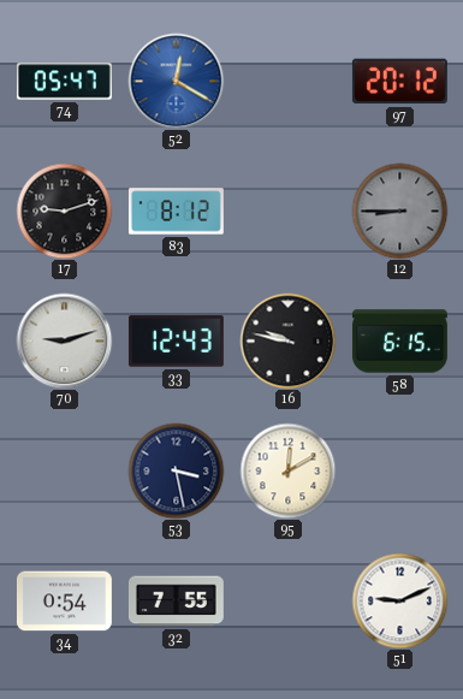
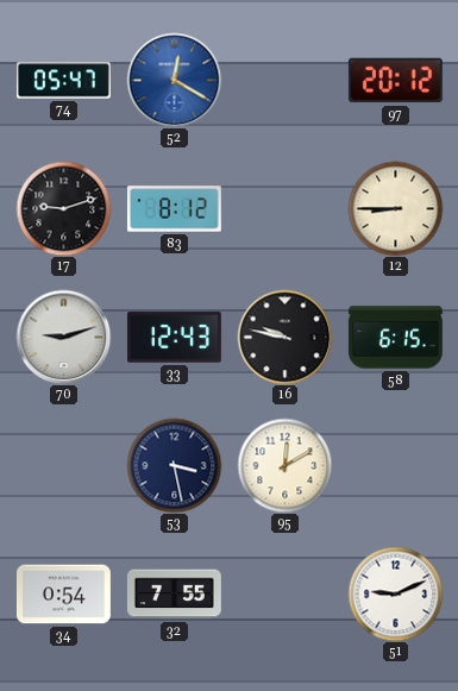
12 dial: grey -> cream
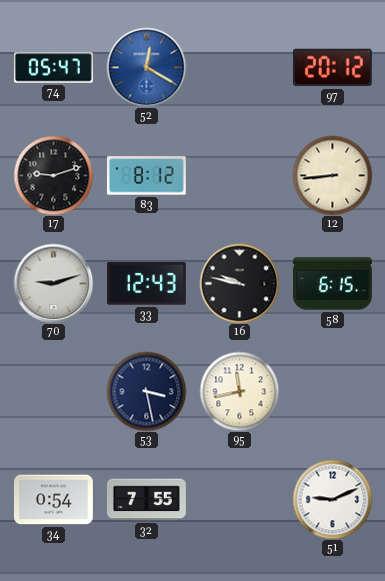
12: 8:45 -> 8:44
95: 12:10 -> 11:43
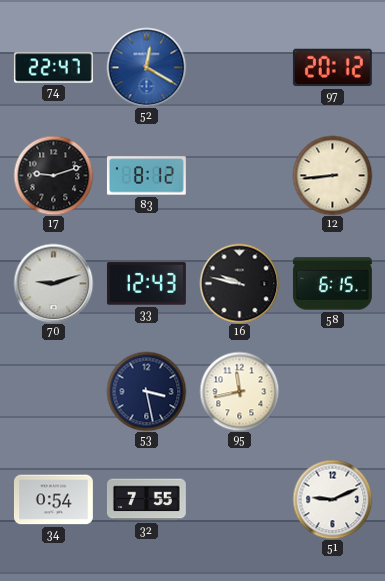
74: 05:47 -> 22:47
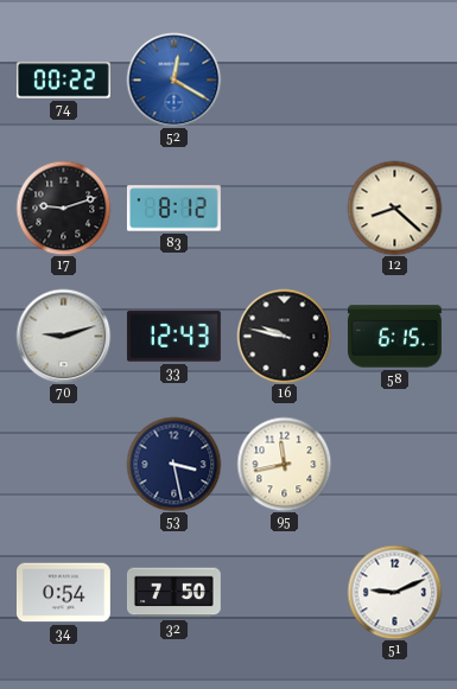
74: 22:47 -> 00:22
97: 20:12 -> none
12: 8:44 -> 8:22
32: 7:55 -> 7:50
